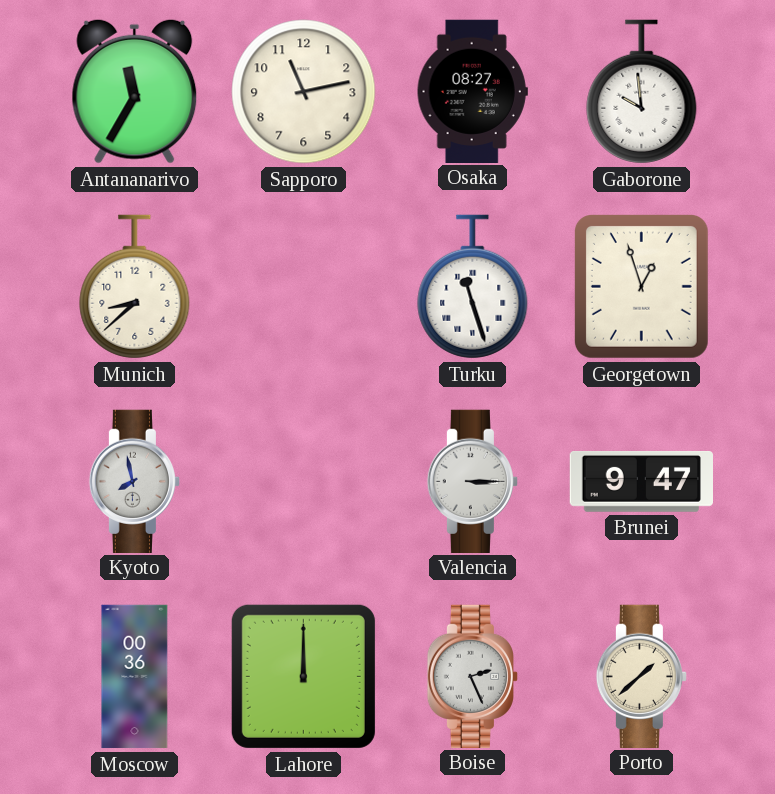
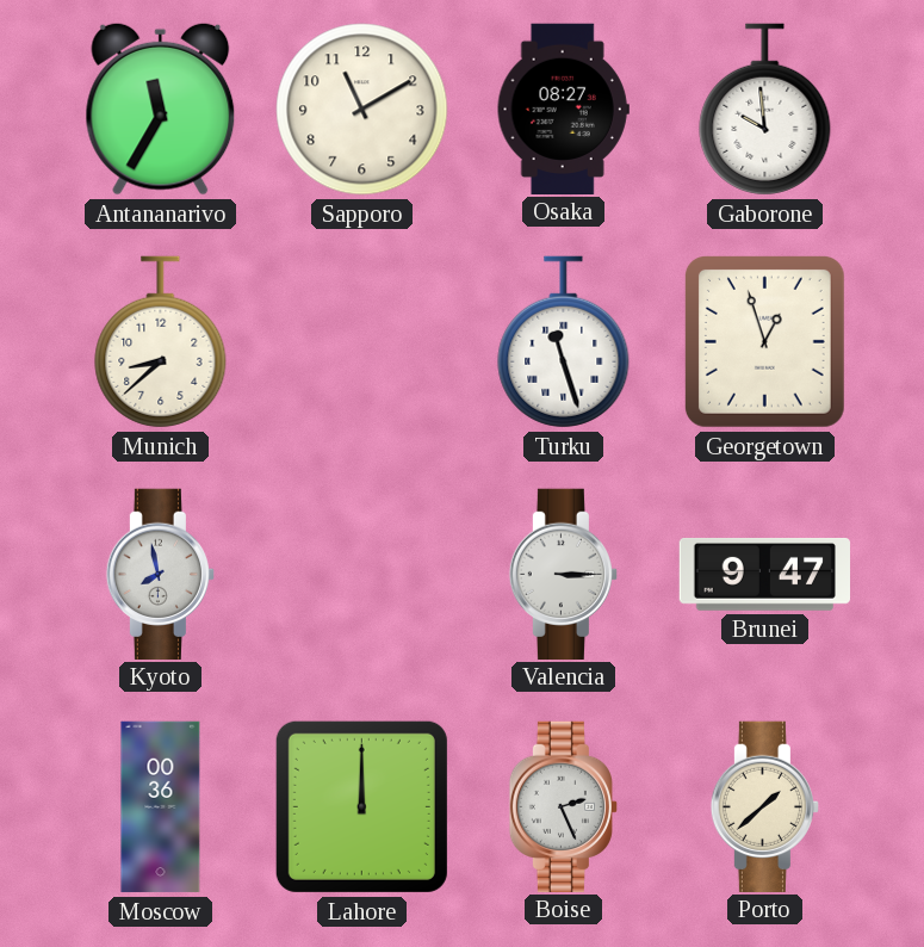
Sapporo: 11:13 -> 11:10
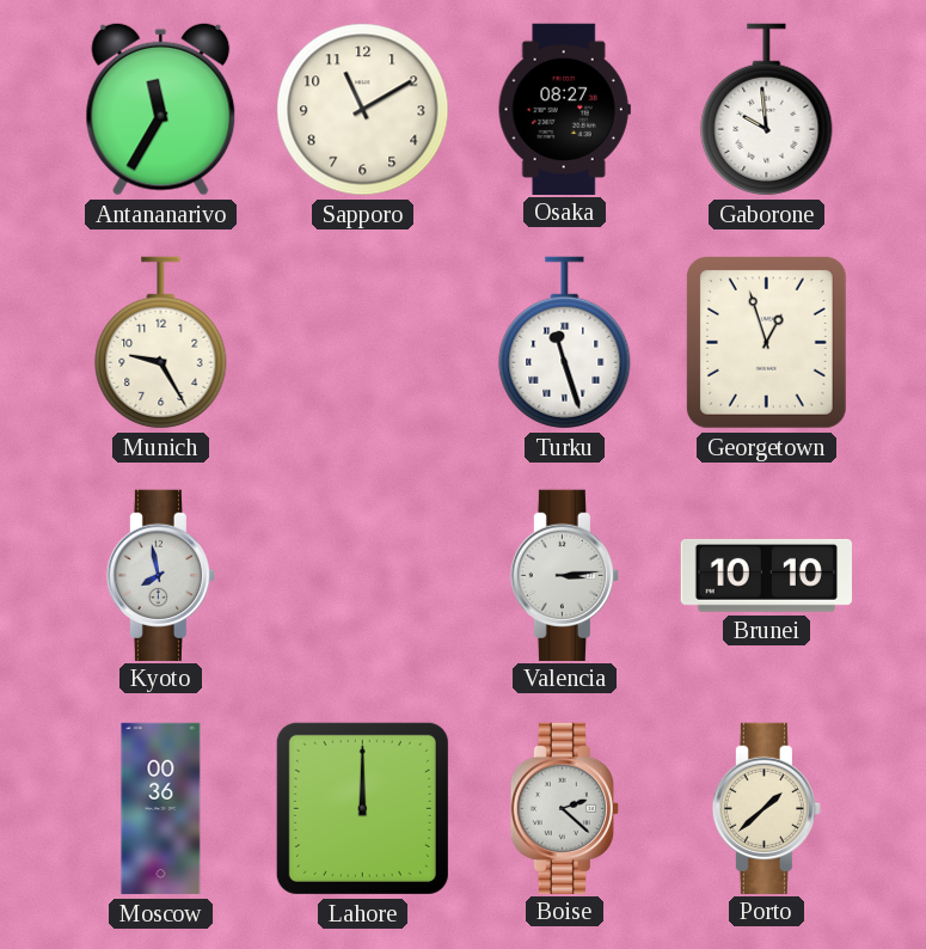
Munich: 8:38 -> 9:25
Valencia: 3:15 -> 3:14
Brunei: 9:47 -> 10:10
Boise: 2:26 -> 2:22
